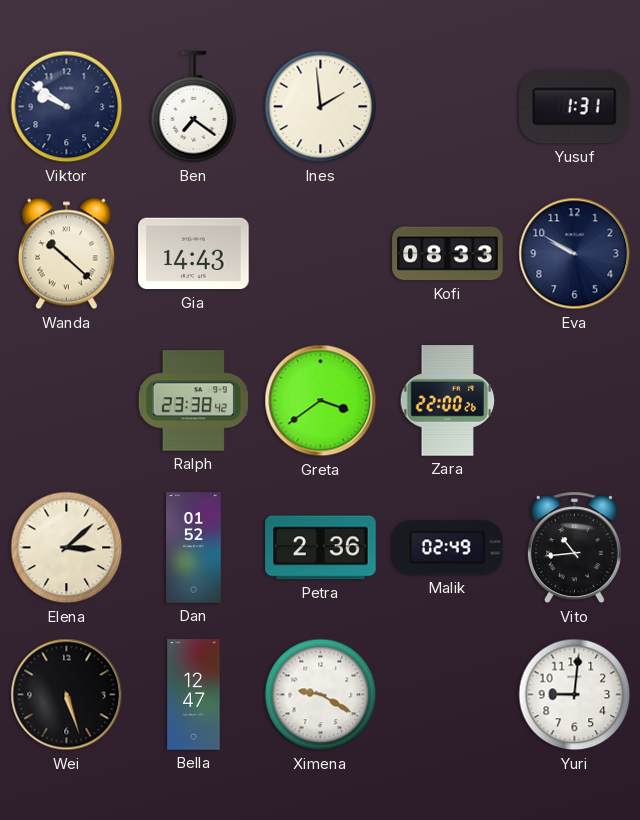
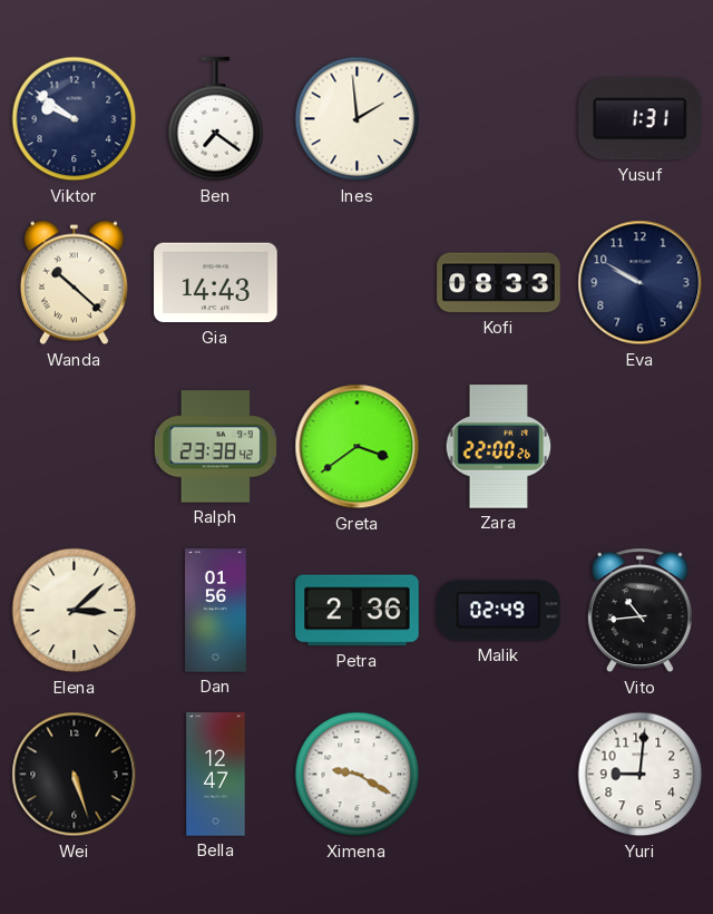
Dan: 01:52 -> 01:56
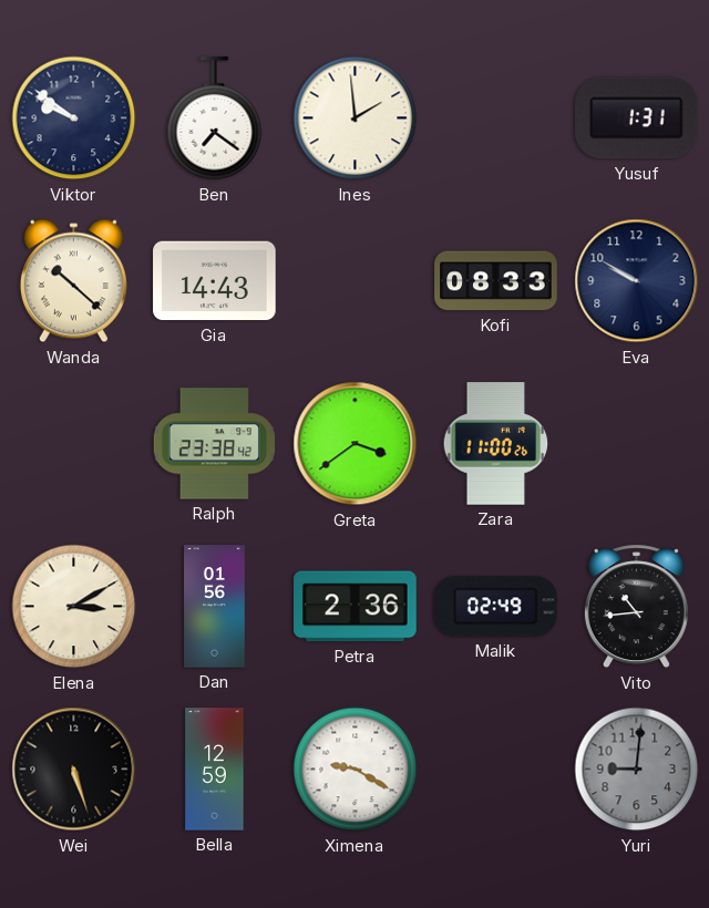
Zara: 22:00 -> 11:00
Elena: 3:08 -> 3:10
Bella: 12:47 -> 12:59
Yuri dial: white -> grey
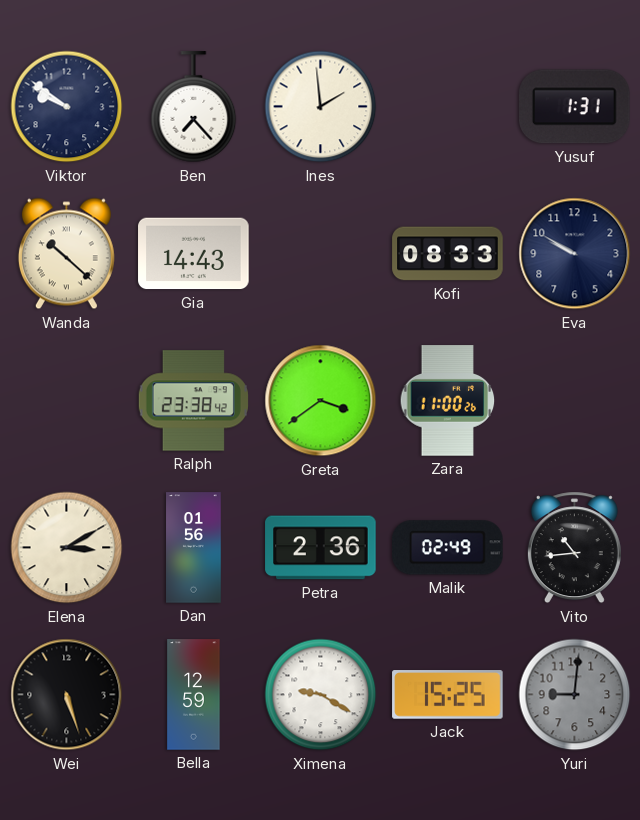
Ben: 7:21 -> 7:23
Jack: none -> 15:25
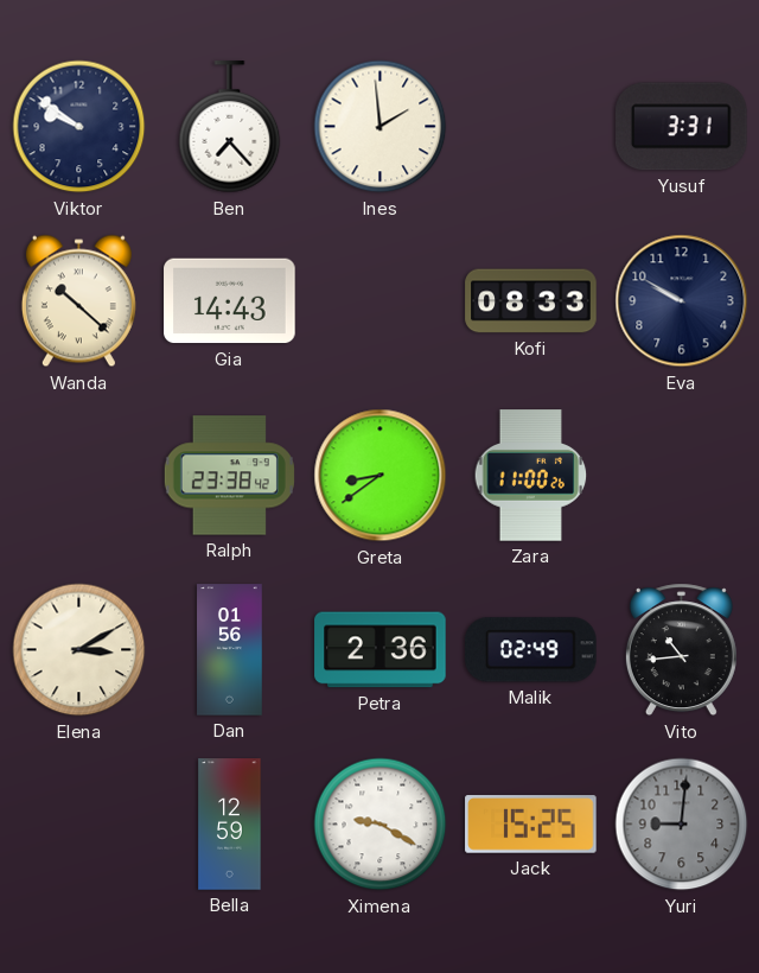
Yusuf: 1:31 -> 3:31
Greta: 3:39 -> 8:39
Wei: 5:27 -> none
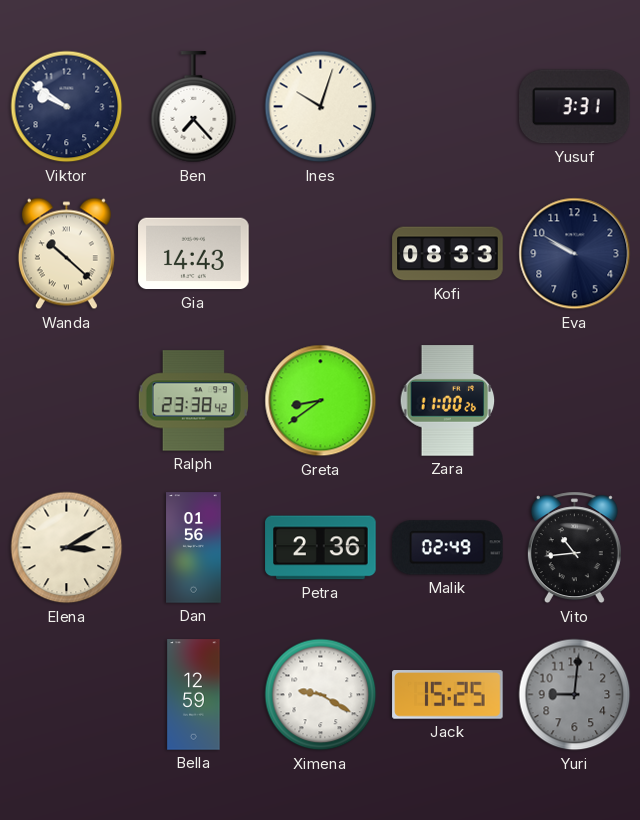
Ines: 1:59 -> 10:03
